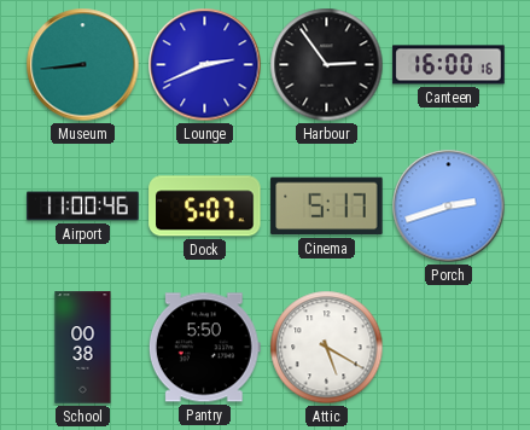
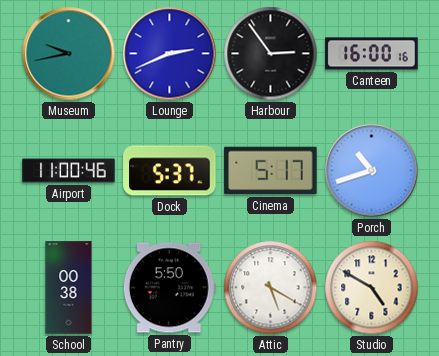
Museum: 8:44 -> 9:43
Dock: 5:07 -> 5:37
Porch: 2:42 -> 10:42
Studio: none -> 4:50
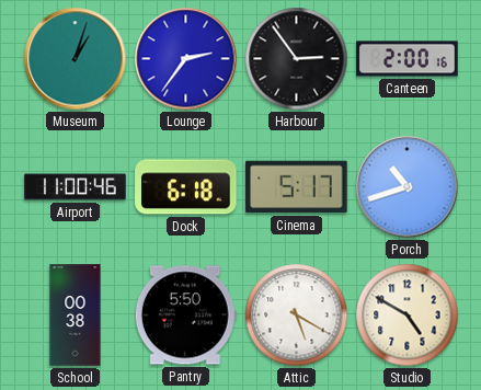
Museum: 9:43 -> 1:03
Lounge: 2:41 -> 2:36
Canteen: 16:00 -> 2:00
Dock: 5:37 -> 6:18
